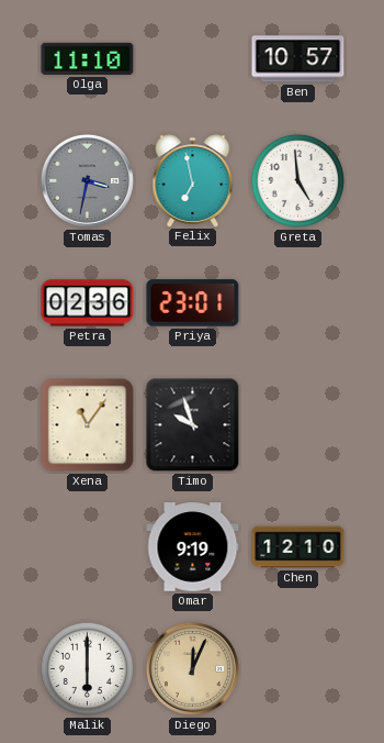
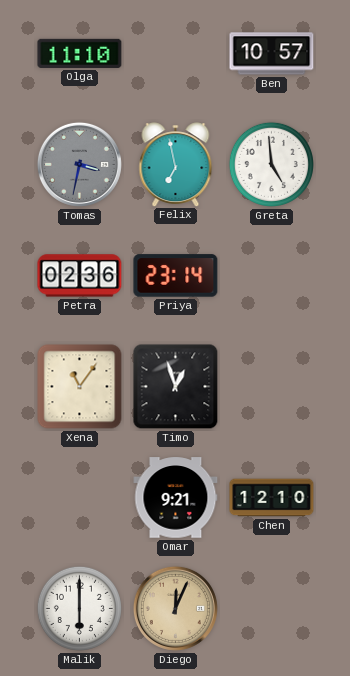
Priya: 23:01 -> 23:14
Timo: 9:57 -> 12:57
Omar: 9:19 -> 9:21
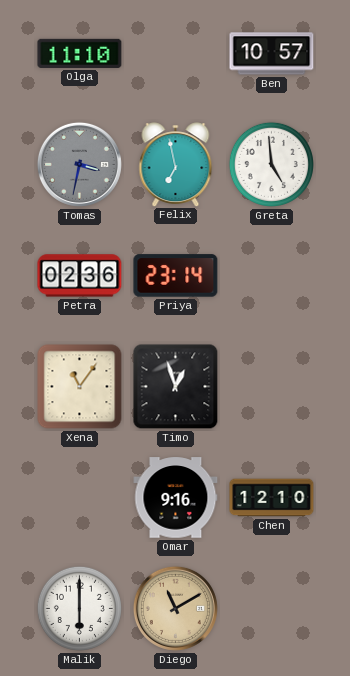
Omar: 9:21 -> 9:16
Diego: 12:04 -> 11:10
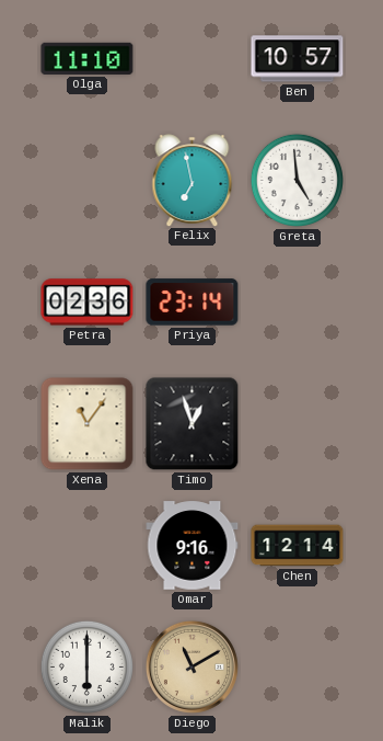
Tomas: 3:32 -> none
Chen: 12:10 -> 12:14
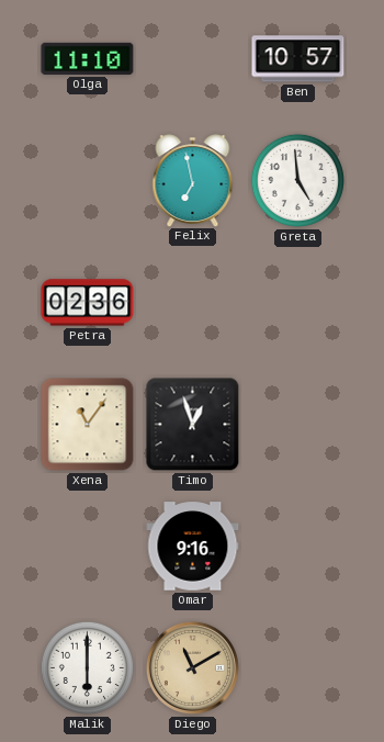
Priya: 23:14 -> none
Chen: 12:14 -> none
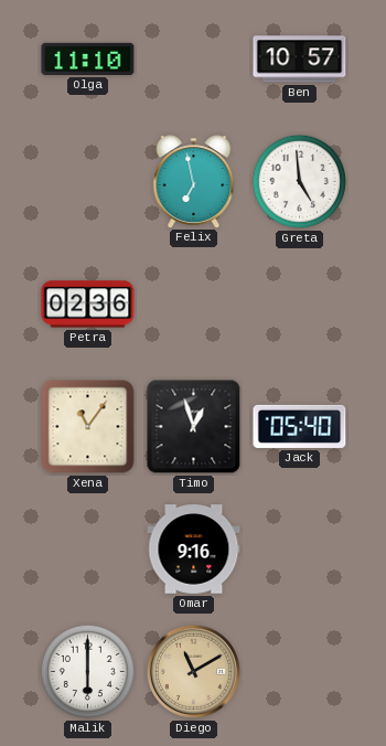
Jack: none -> 05:40
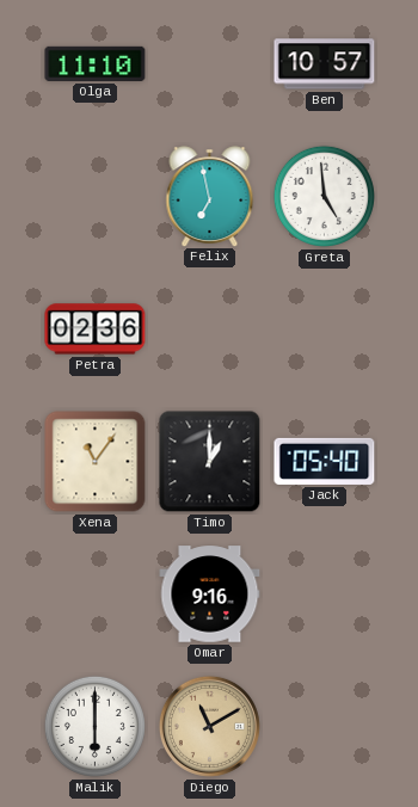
Timo: 12:57 -> 1:00
